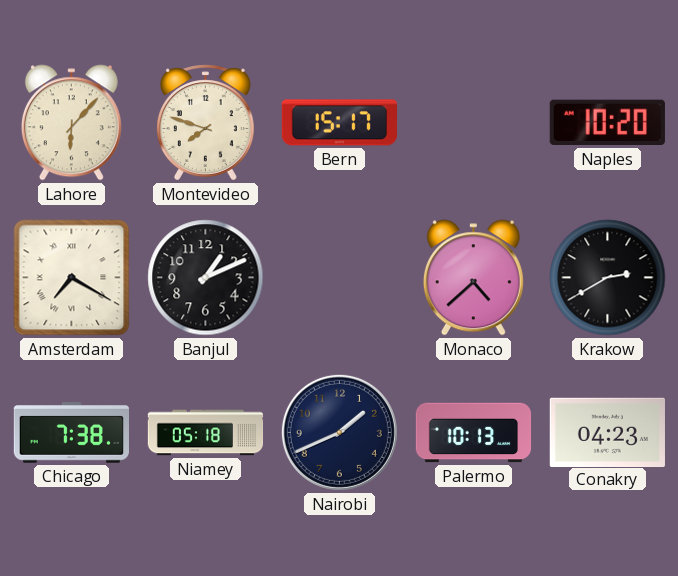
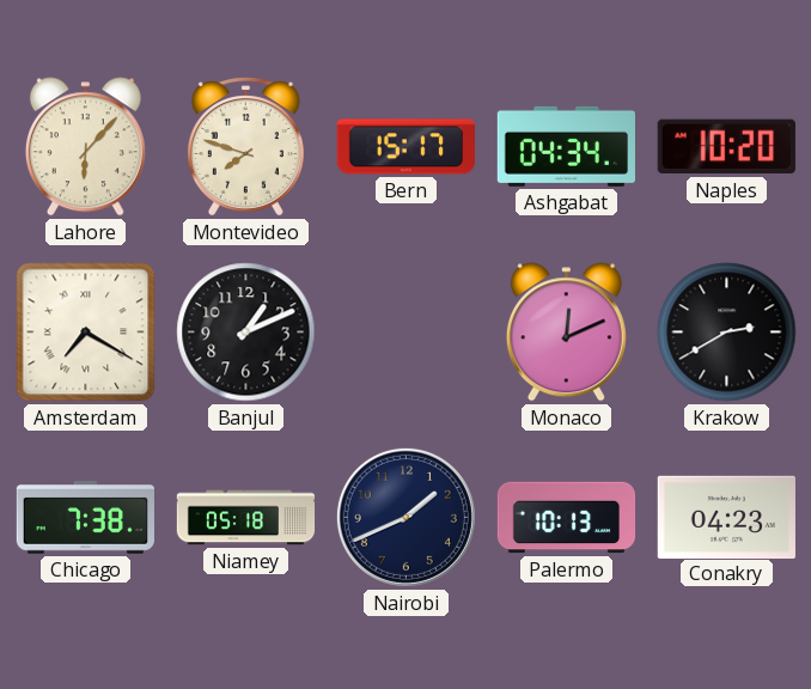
Ashgabat: none -> 04:34
Monaco: 4:38 -> 12:11
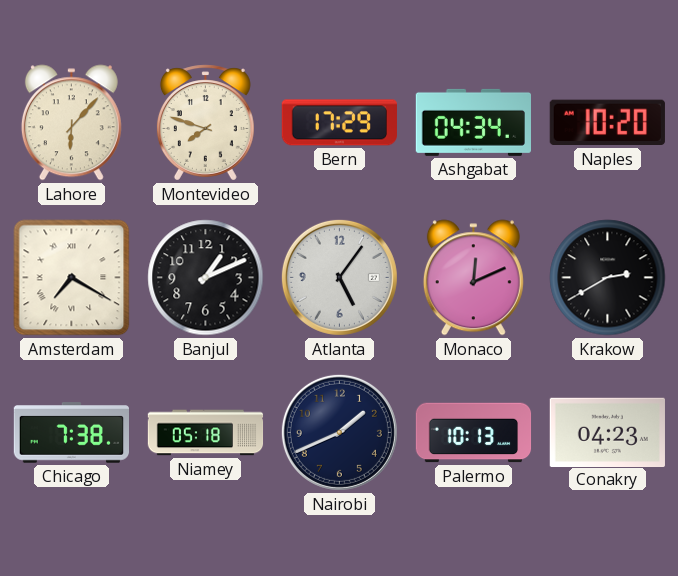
Bern: 15:17 -> 17:29
Atlanta: none -> 5:06
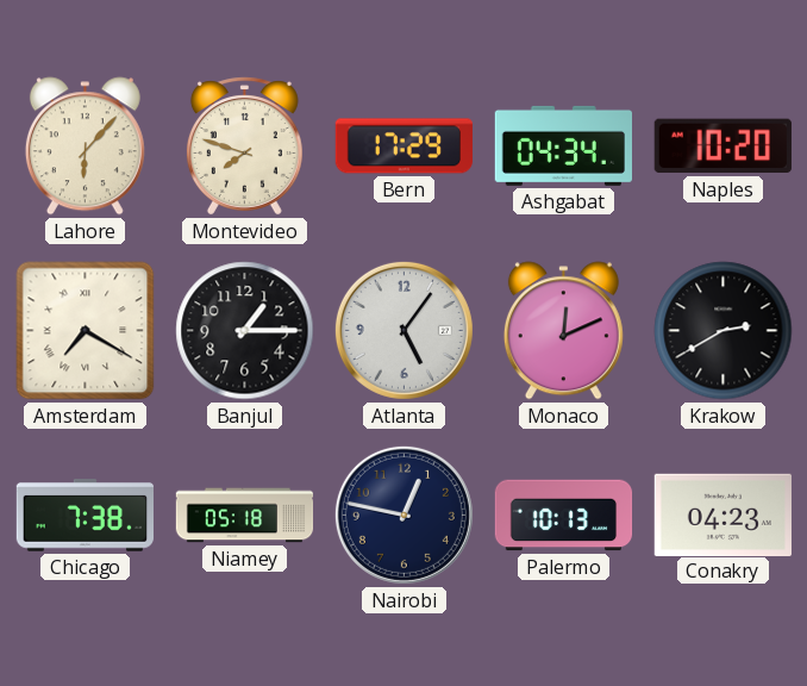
Banjul: 1:11 -> 1:15
Nairobi: 1:41 -> 12:47
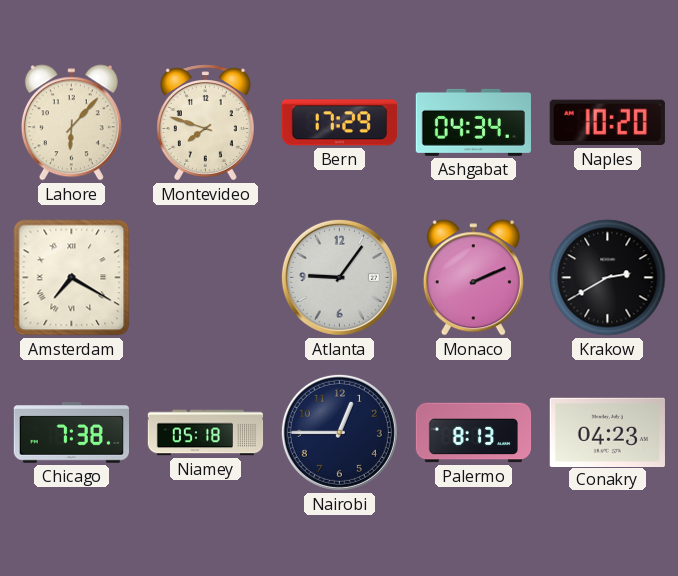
Banjul: 1:15 -> none
Atlanta: 5:06 -> 9:06
Monaco: 12:11 -> 2:11
Nairobi: 12:47 -> 12:45
Palermo: 10:13 -> 8:13
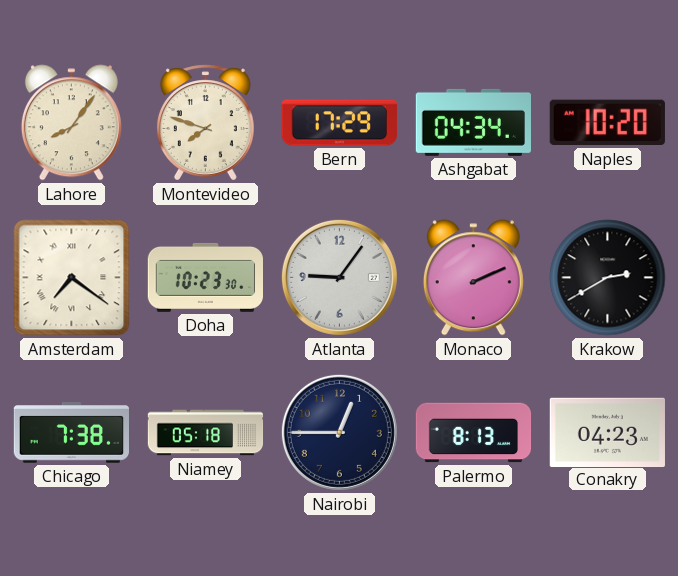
Lahore: 6:07 -> 8:06
Amsterdam: 7:20 -> 7:21
Doha: none -> 10:23
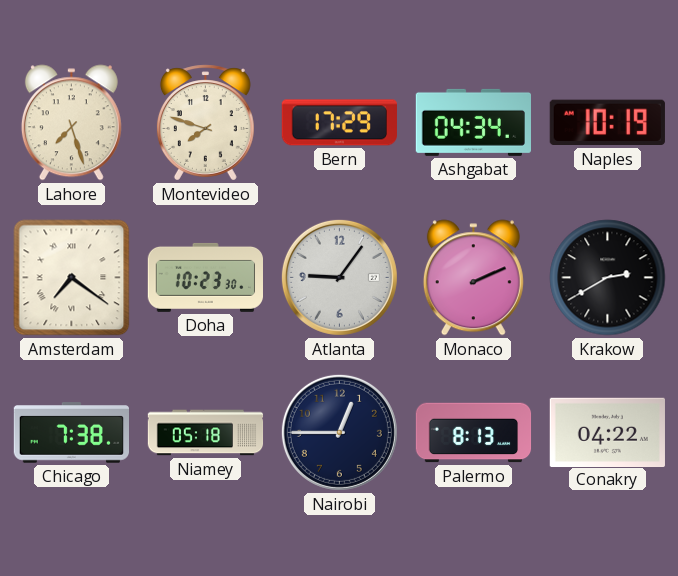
Lahore: 8:06 -> 7:27
Naples: 10:20 -> 10:19
Conakry: 04:23 -> 04:22
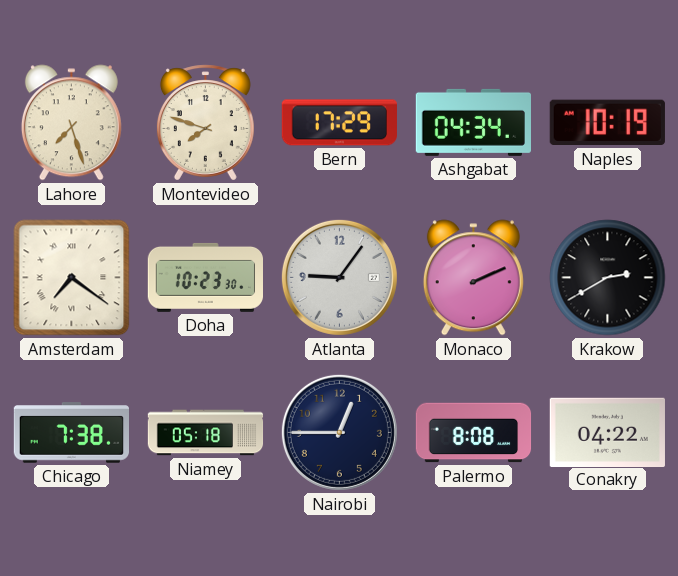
Palermo: 8:13 -> 8:08
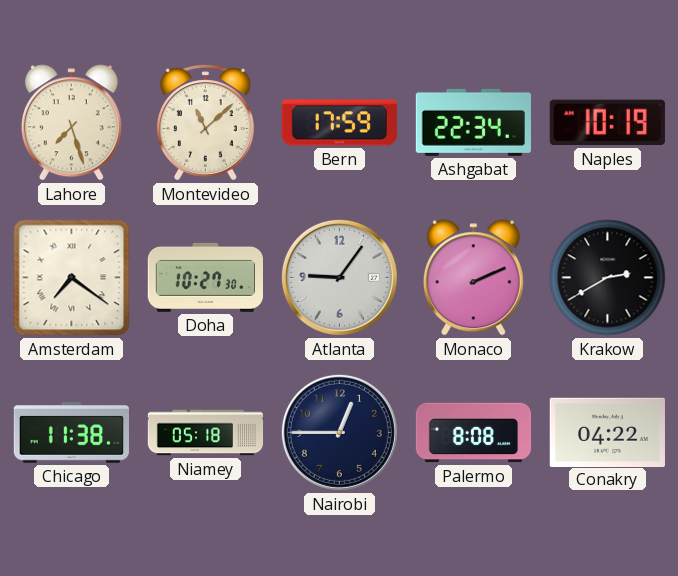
Montevideo: 7:48 -> 11:08
Bern: 17:29 -> 17:59
Ashgabat: 04:34 -> 22:34
Doha: 10:23 -> 10:27
Chicago: 7:38 -> 11:38
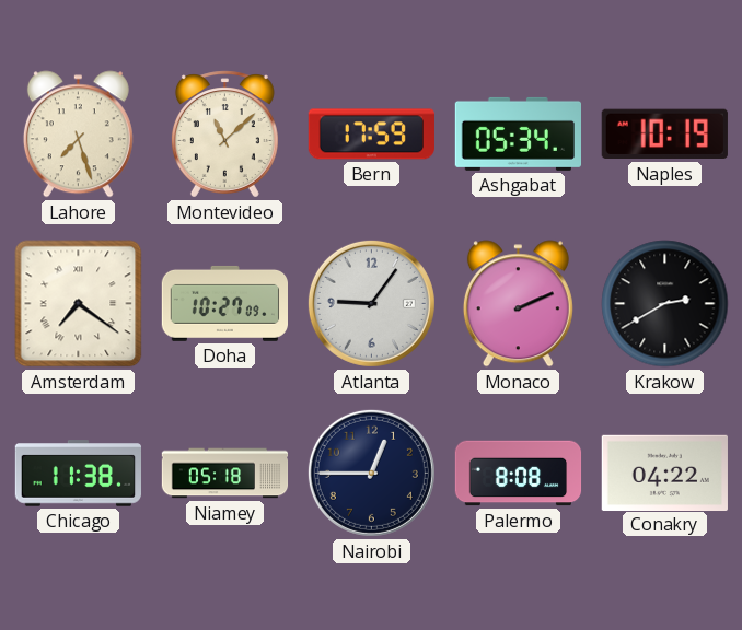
Ashgabat: 22:34 -> 05:34
Doha: 10:27:30 -> 10:27:09
